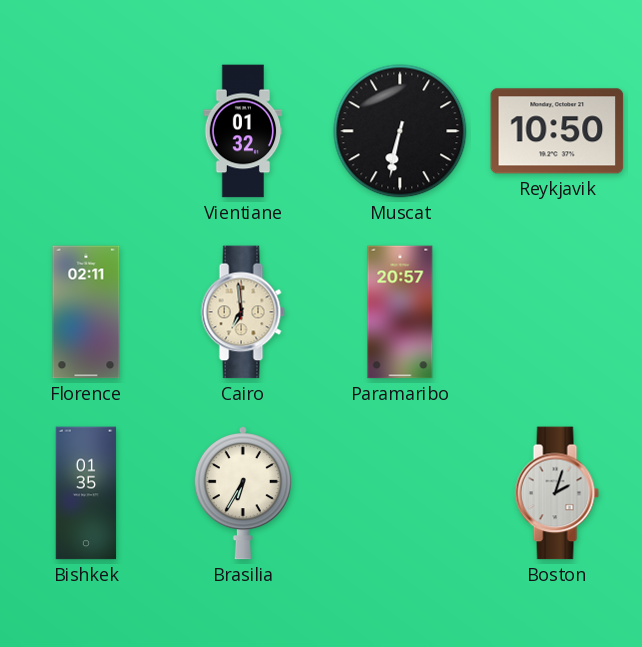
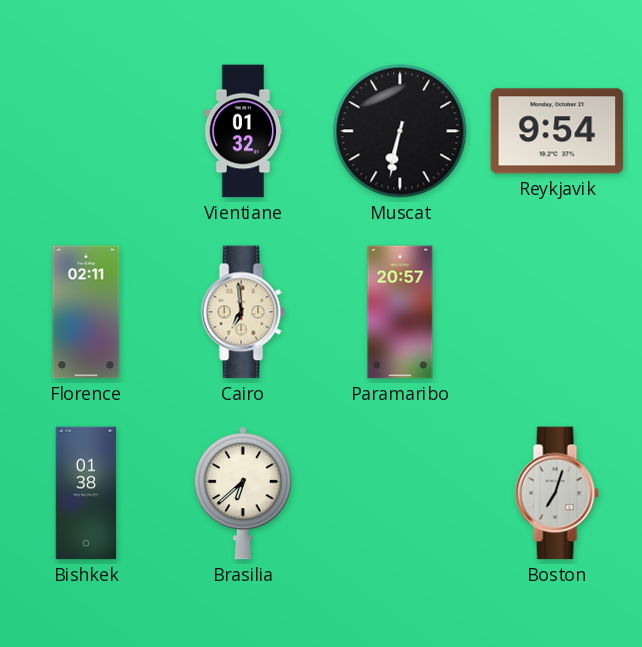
Reykjavik: 10:50 -> 9:54
Bishkek: 01:35 -> 01:38
Brasilia: 6:35 -> 6:38
Boston: 2:03 -> 7:03
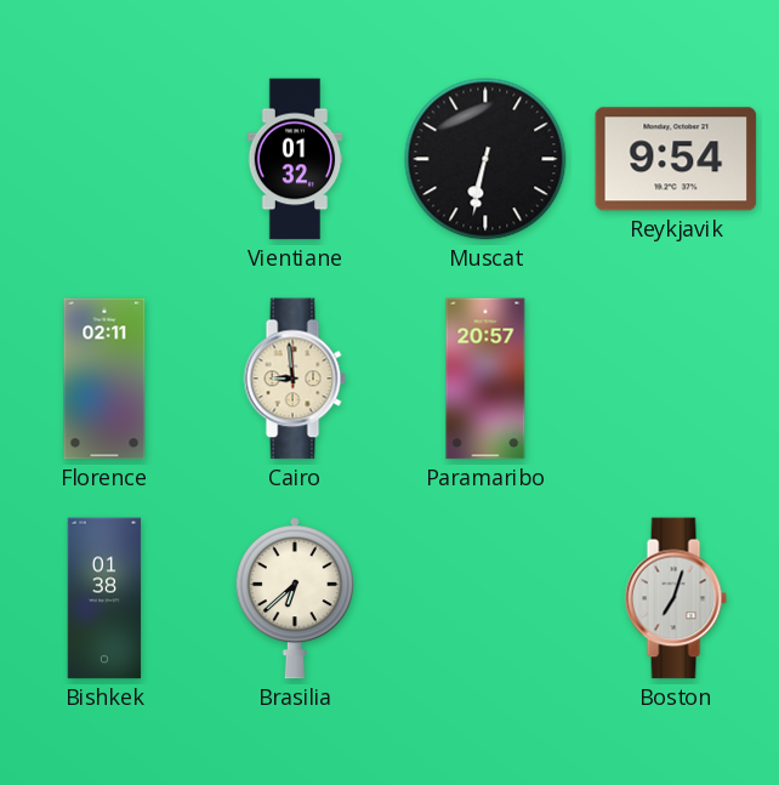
Cairo: 6:59 -> 8:59
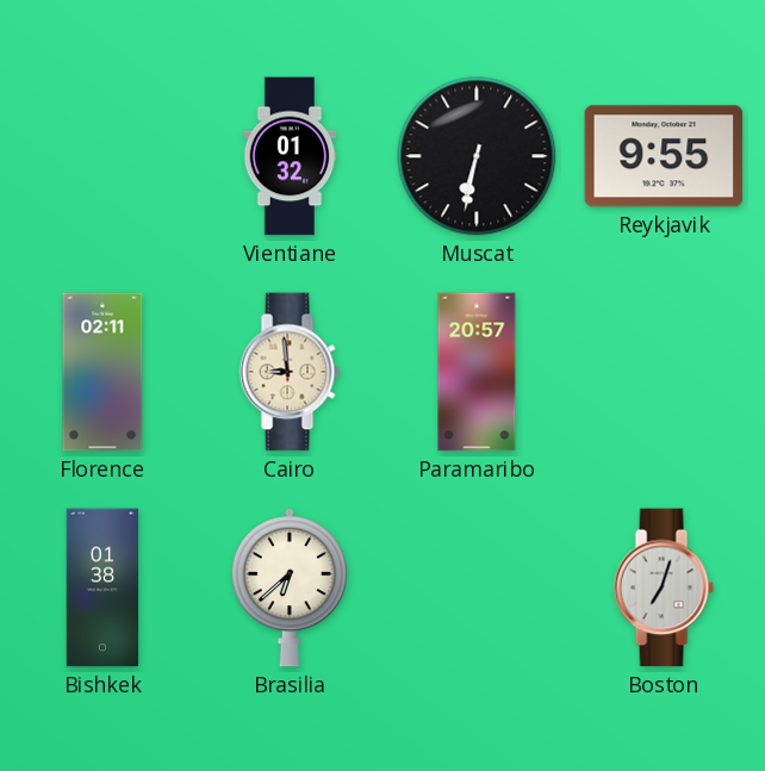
Reykjavik: 9:54 -> 9:55
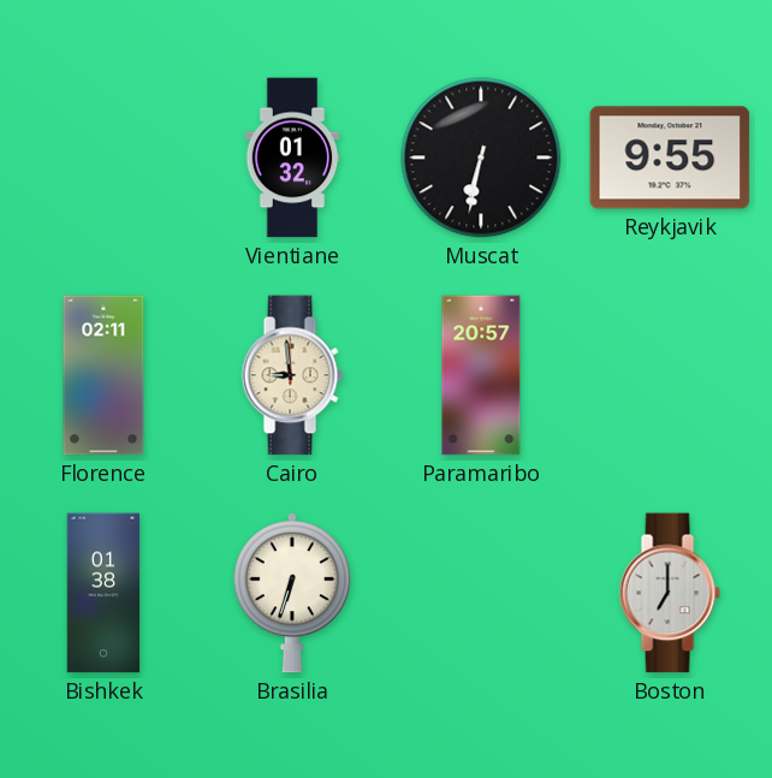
Brasilia: 6:38 -> 6:33
Boston: 7:03 -> 7:00
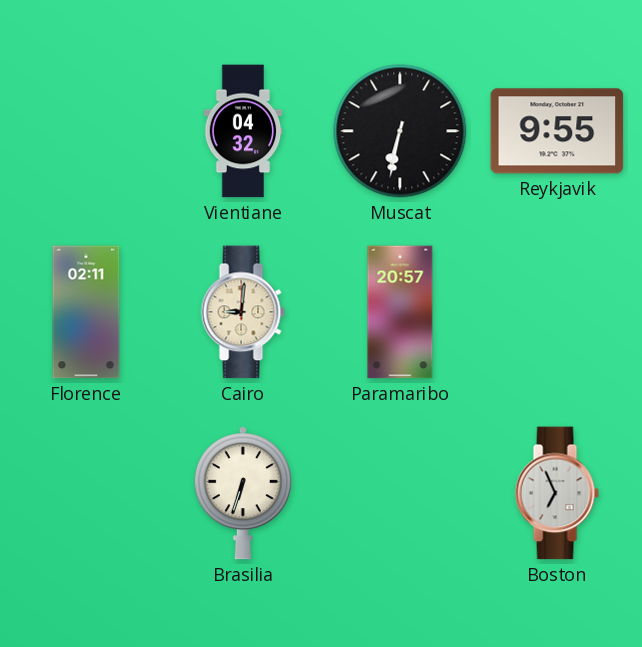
Vientiane: 01:32 -> 04:32
Cairo: 8:59 -> 9:01
Bishkek: 01:38 -> none
Boston: 7:00 -> 6:56
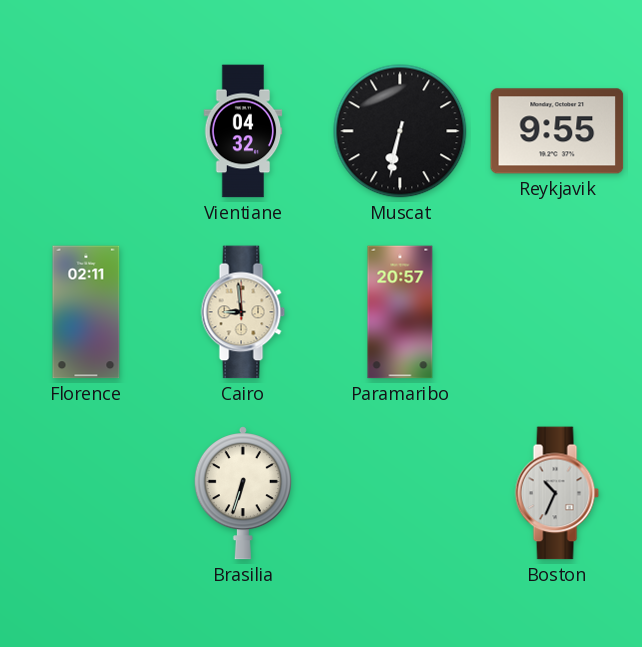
Cairo: 9:01 -> 8:59
Boston: 6:56 -> 10:34
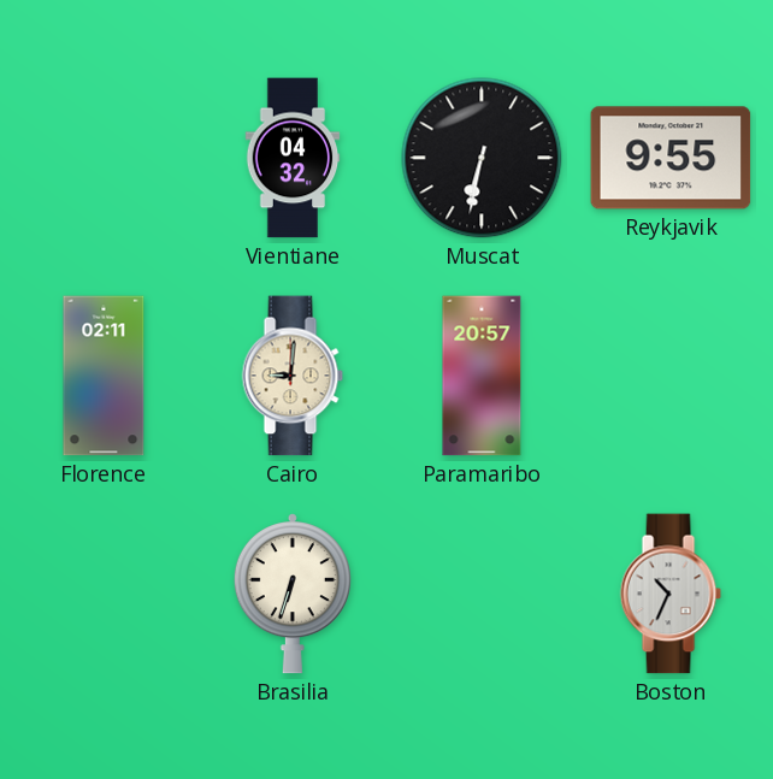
Cairo: 8:59 -> 9:01
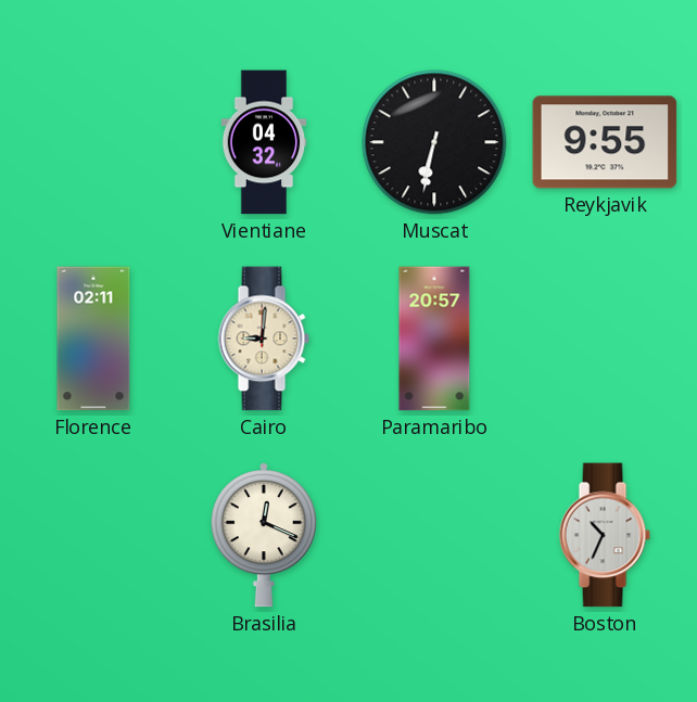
Brasilia: 6:33 -> 12:19
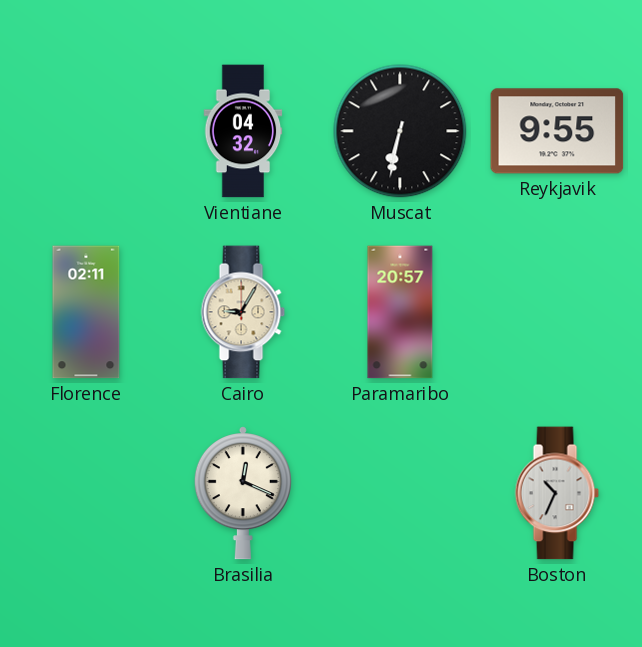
Cairo: 9:01 -> 9:05
